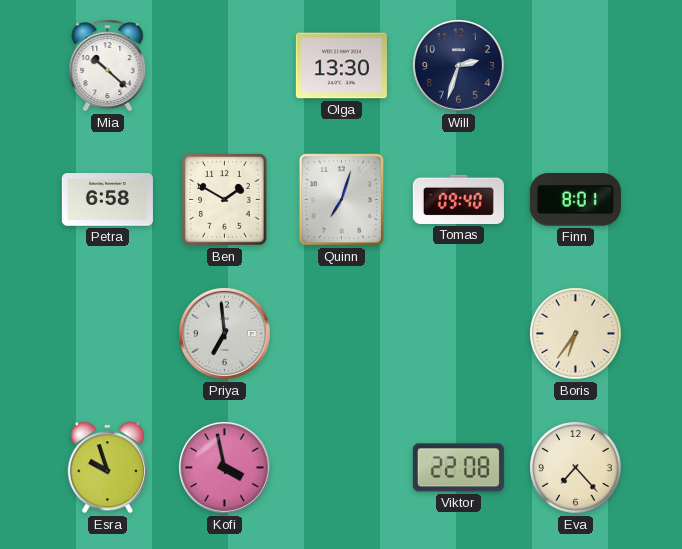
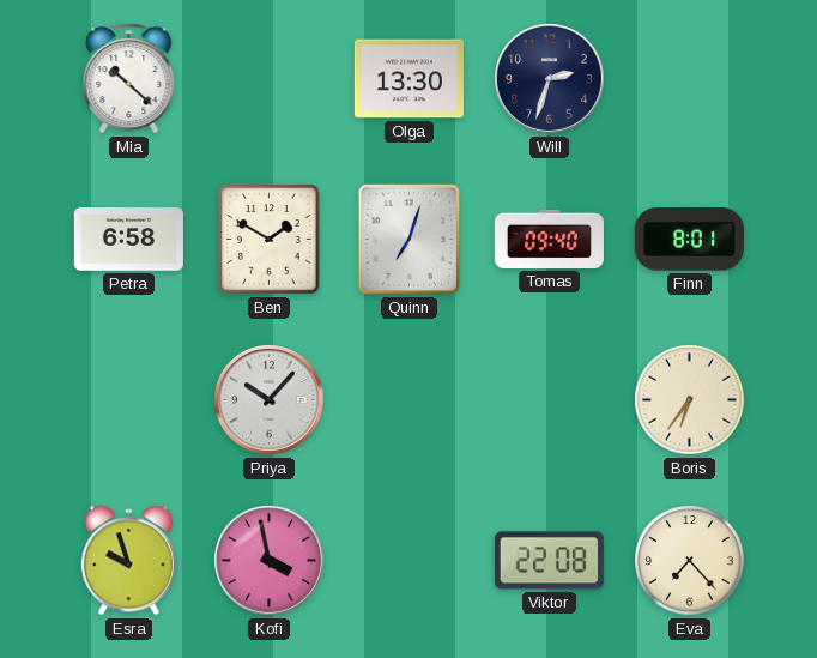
Priya: 6:59 -> 10:07
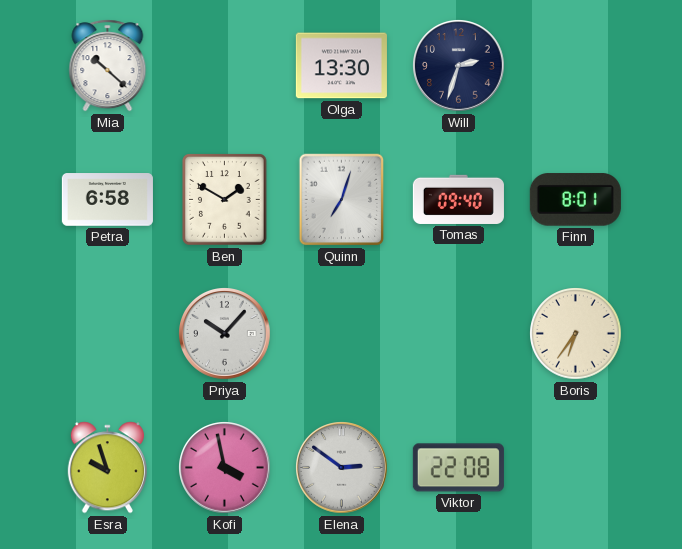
Elena: none -> 2:51
Eva: 7:23 -> none
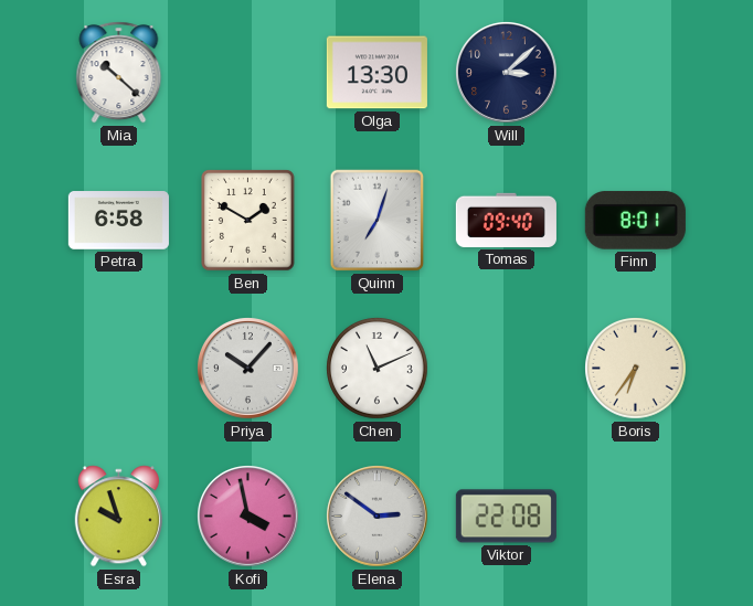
Will: 2:33 -> 3:08
Chen: none -> 11:11
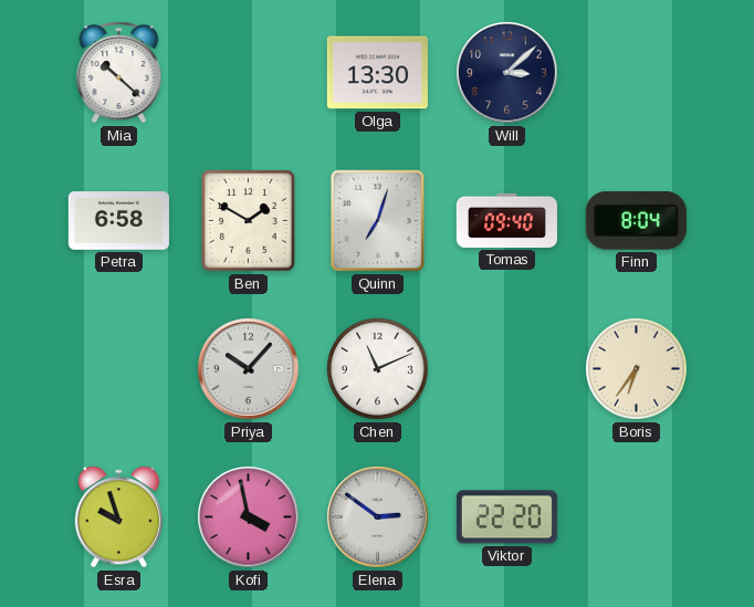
Finn: 8:01 -> 8:04
Viktor: 22:08 -> 22:20
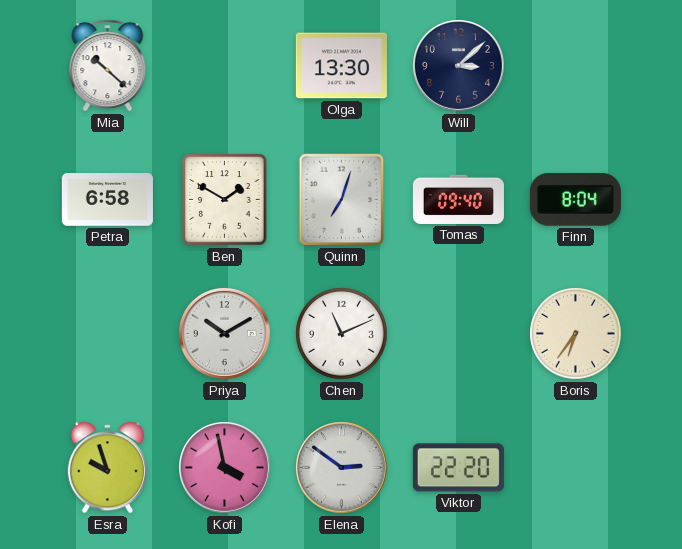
Priya: 10:07 -> 10:10
